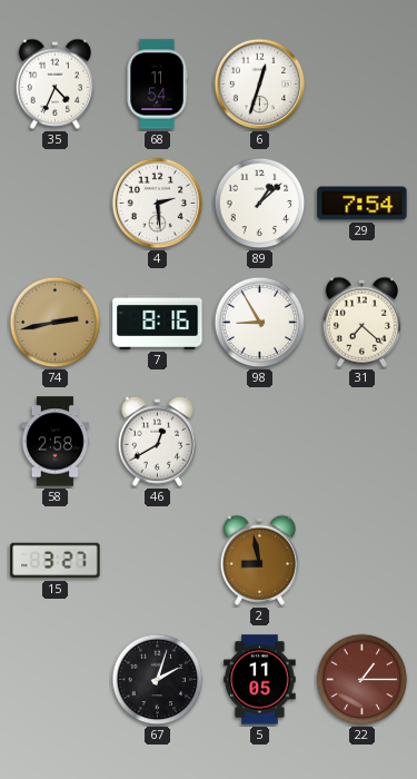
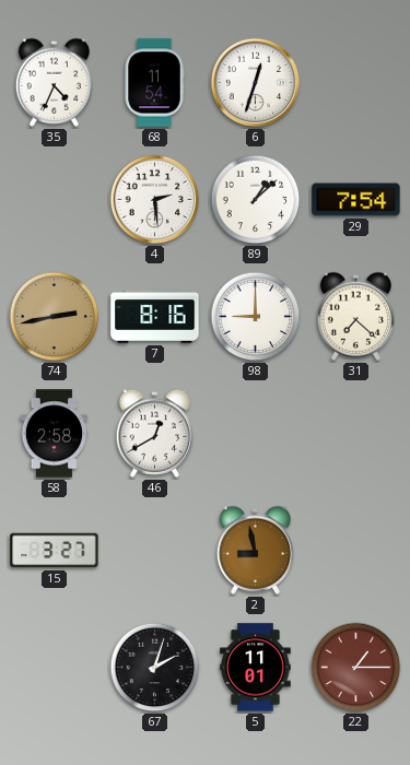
98: 8:55 -> 9:00
5: 11:05 -> 11:01
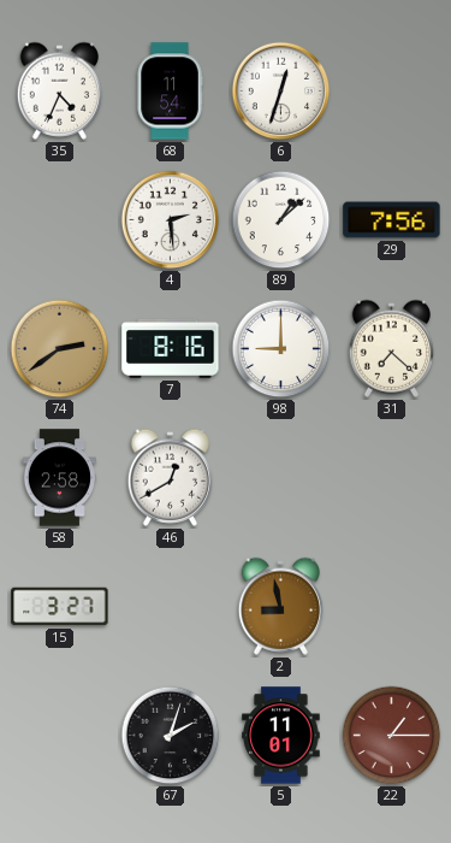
29: 7:54 -> 7:56
74: 2:43 -> 2:39
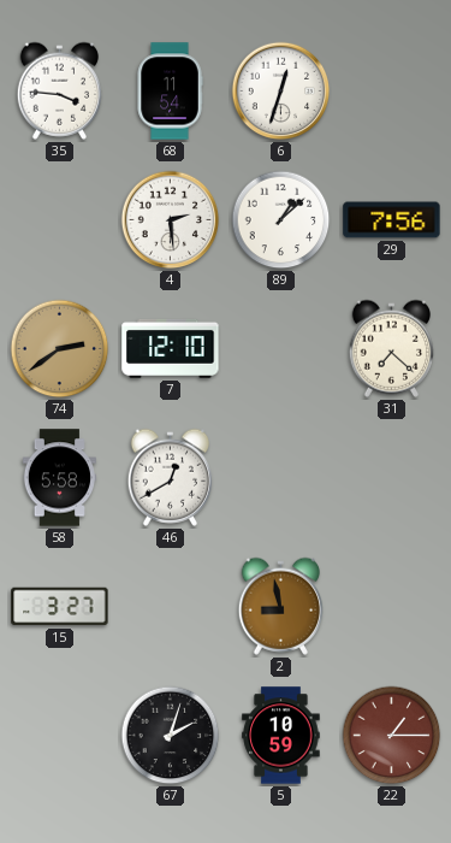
35: 4:34 -> 3:46
7: 8:16 -> 12:10
98: 9:00 -> none
58: 2:58 -> 5:58
5: 11:01 -> 10:59
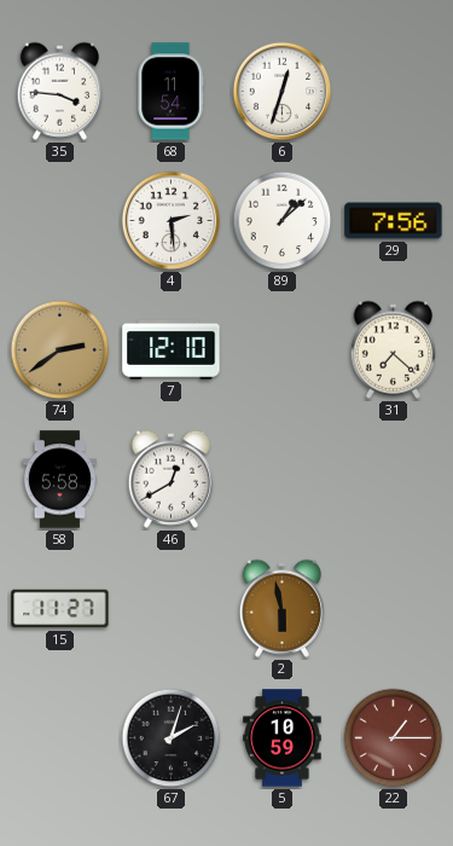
15: 3:27 -> 11:27
2: 8:58 -> 5:58
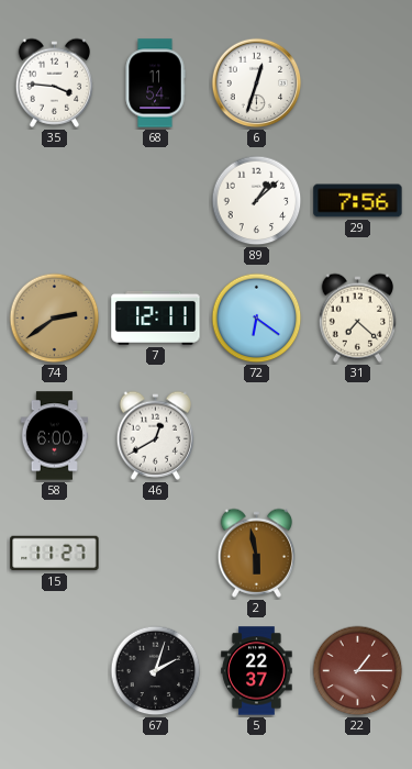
4: 2:29 -> none
7: 12:10 -> 12:11
72: none -> 6:21
58: 5:58 -> 6:00
5: 10:59 -> 22:37
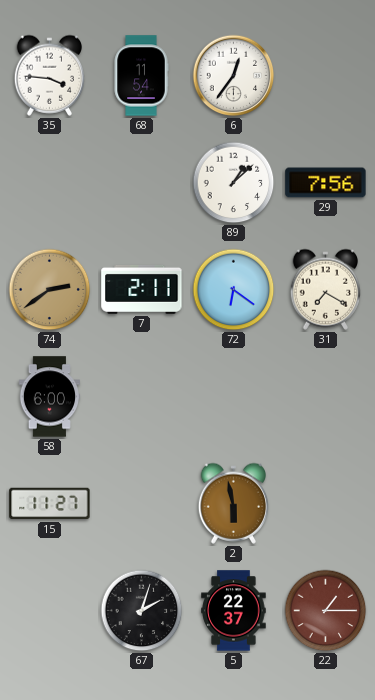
6: 12:33 -> 12:36
7: 12:11 -> 2:11
31: 7:22 -> 7:20
46: 12:40 -> none
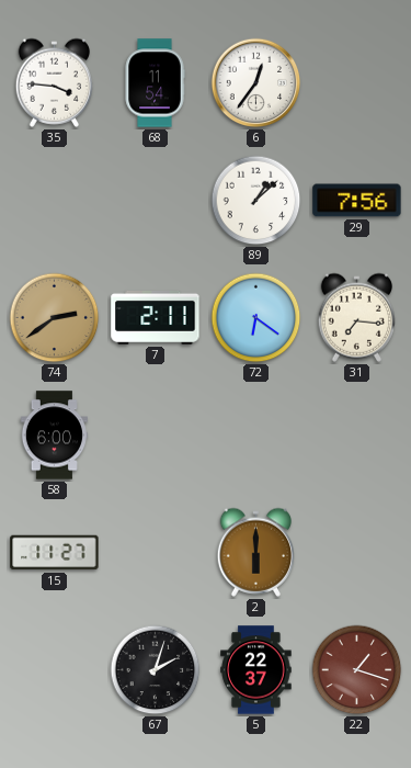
31: 7:20 -> 7:16
2: 5:58 -> 6:00
22: 1:15 -> 1:18
